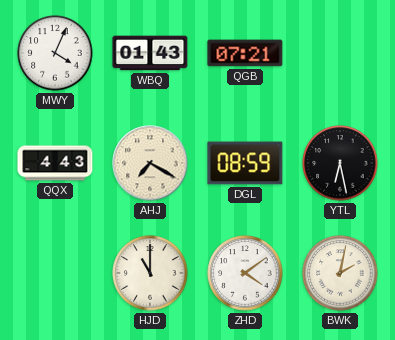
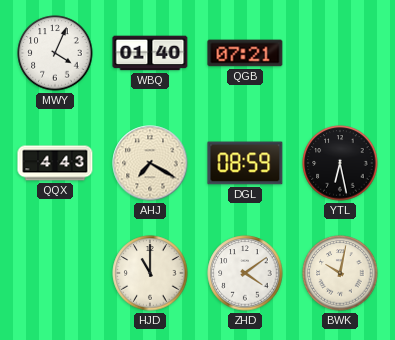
WBQ: 01:43 -> 01:40
BWK: 2:02 -> 10:02
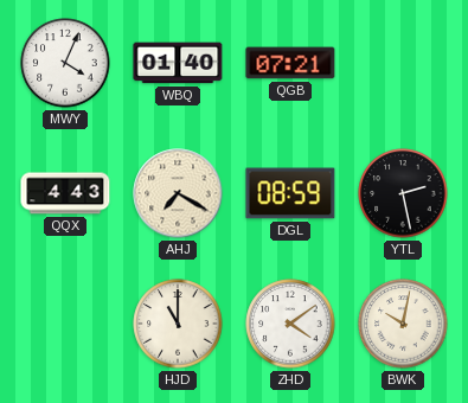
YTL: 6:28 -> 2:28
